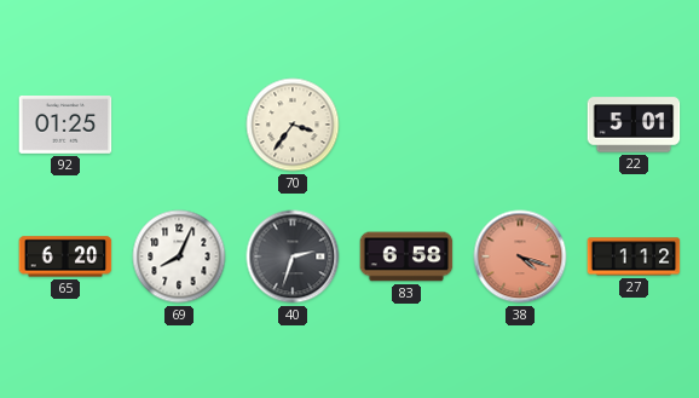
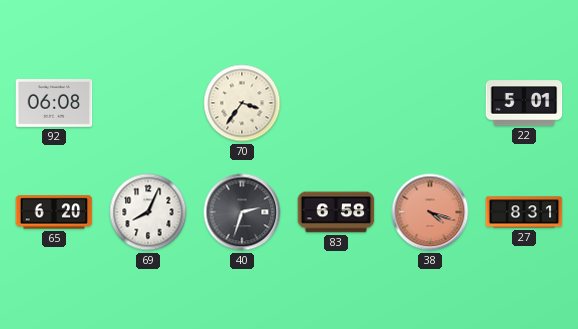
92: 01:25 -> 06:08
27: 1:12 -> 8:31
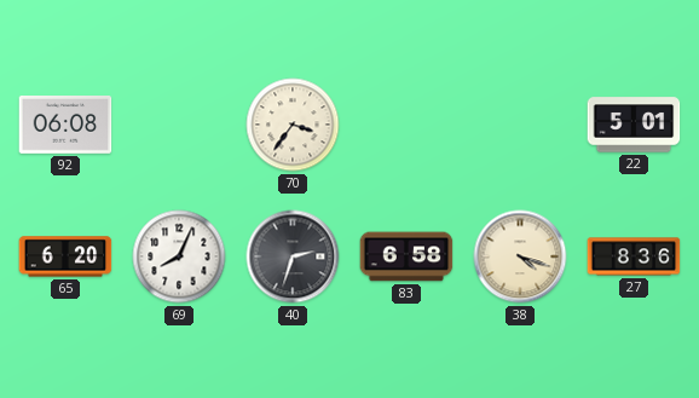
38 dial: salmon -> cream
27: 8:31 -> 8:36
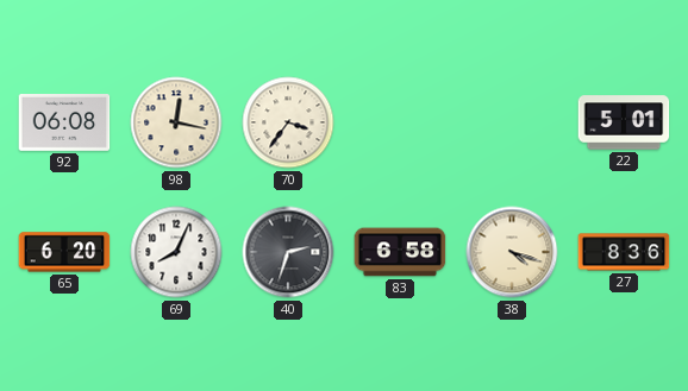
98: none -> 12:17
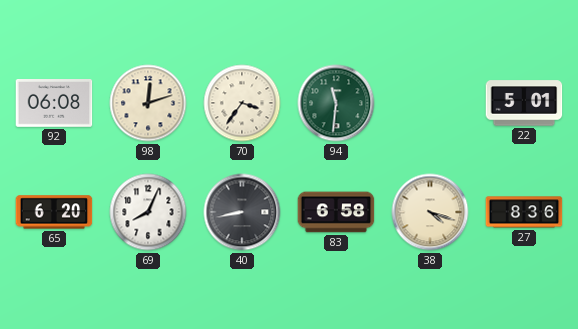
98: 12:17 -> 12:12
94: none -> 11:31
40: 2:33 -> 8:43
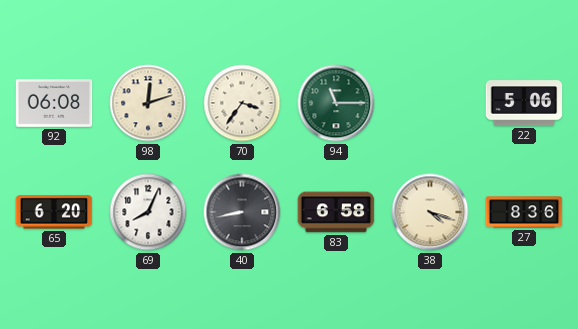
94: 11:31 -> 11:15
22: 5:01 -> 5:06
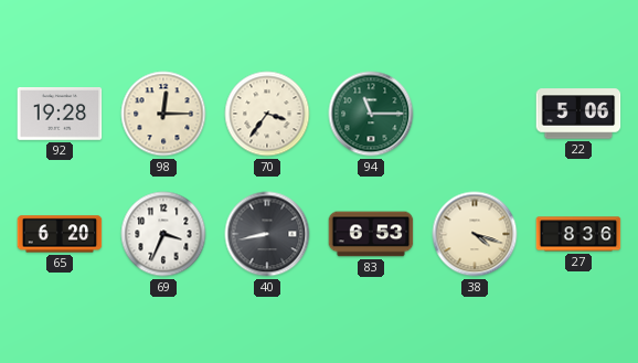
92: 06:08 -> 19:28
98: 12:12 -> 12:15
69: 8:04 -> 3:34
83: 6:58 -> 6:53
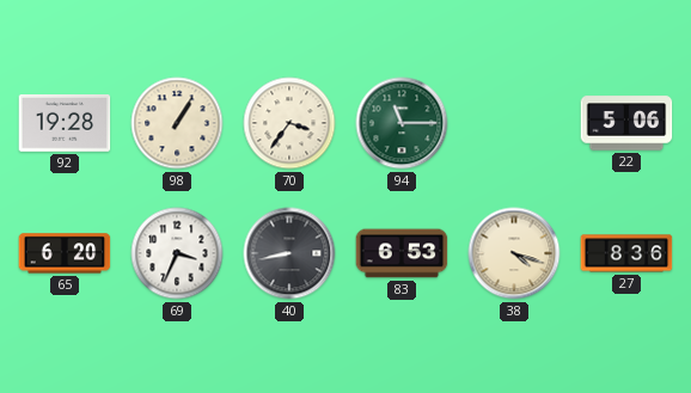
98: 12:15 -> 1:05
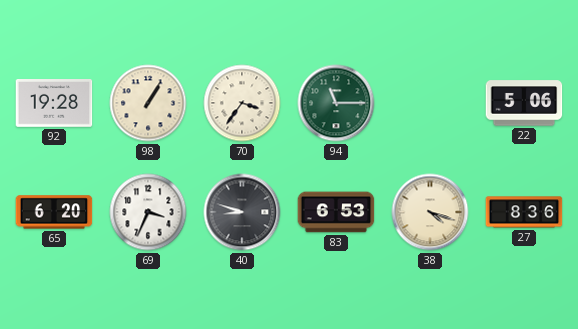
40: 8:43 -> 8:48
